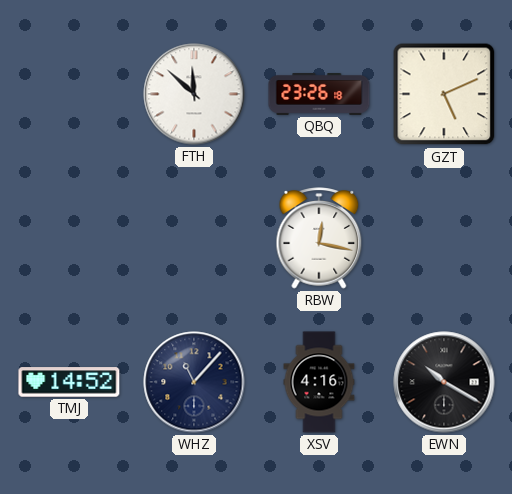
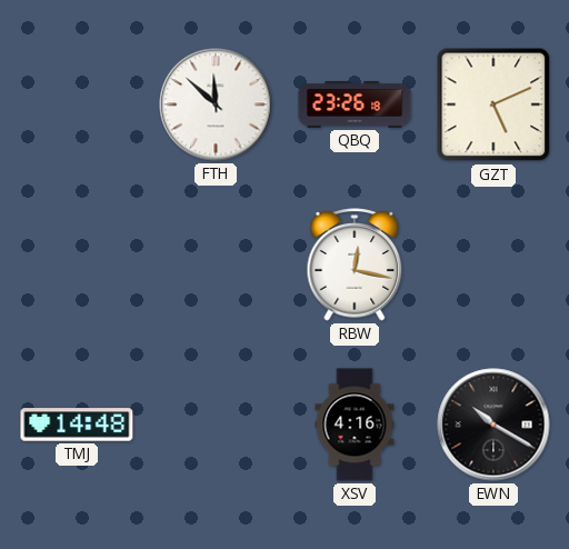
TMJ: 14:52 -> 14:48
WHZ: 11:07 -> none
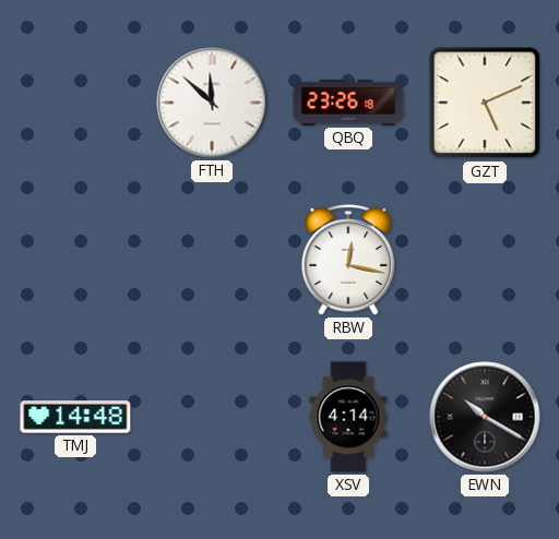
XSV: 4:16 -> 4:14
